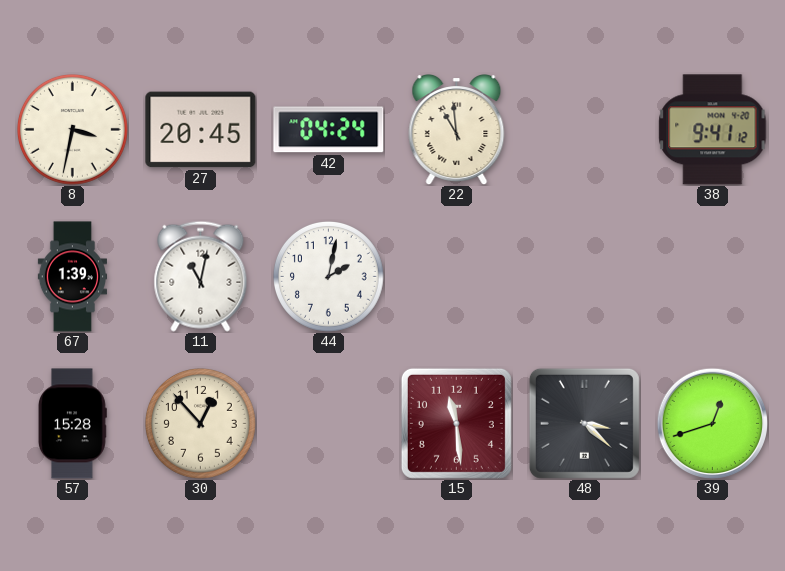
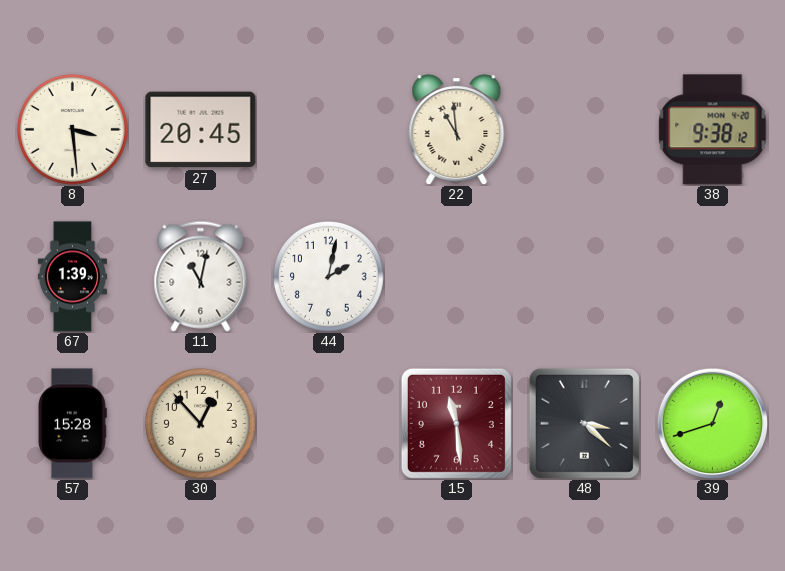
8: 3:32 -> 3:29
42: 04:24 -> none
38: 9:41 -> 9:38
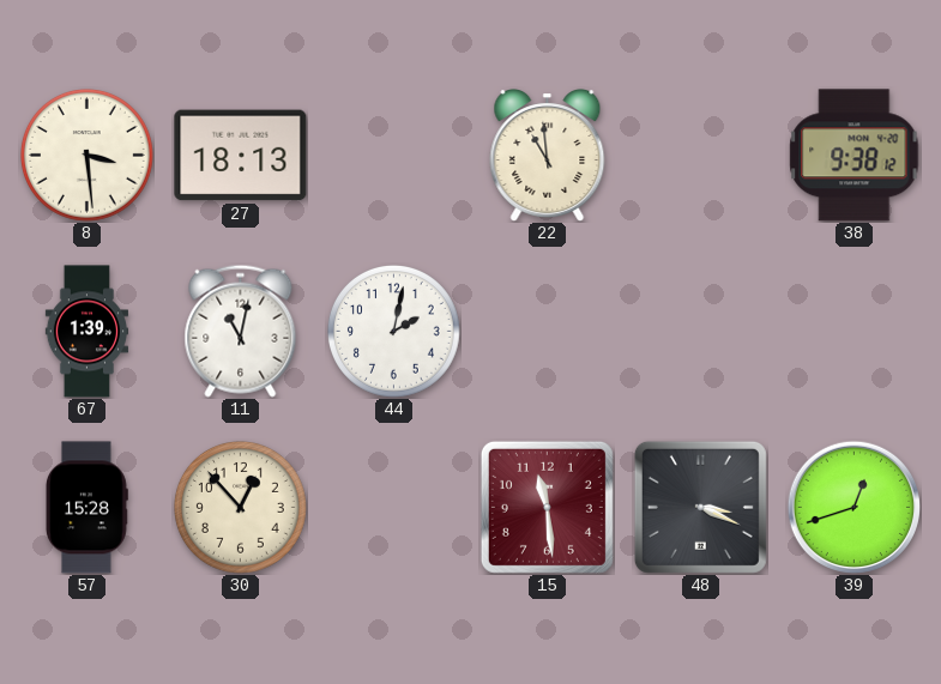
27: 20:45 -> 18:13
48: 3:22 -> 3:19
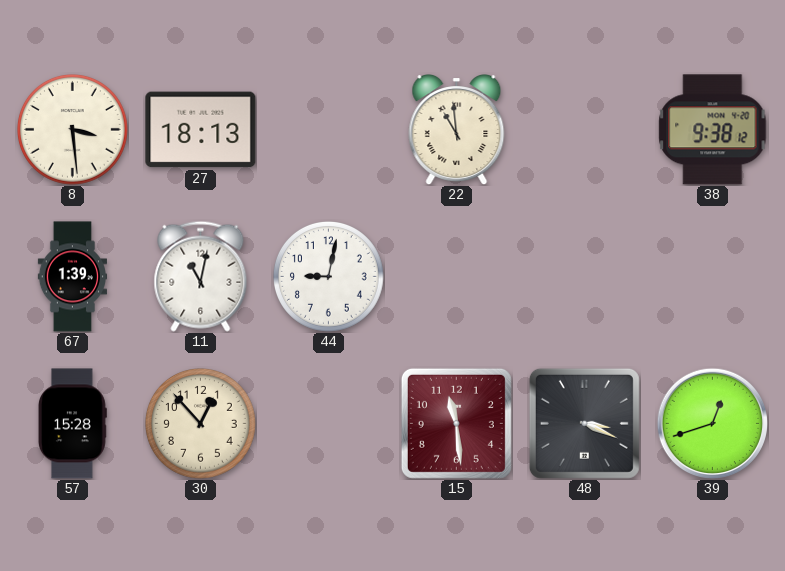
44: 2:02 -> 9:02
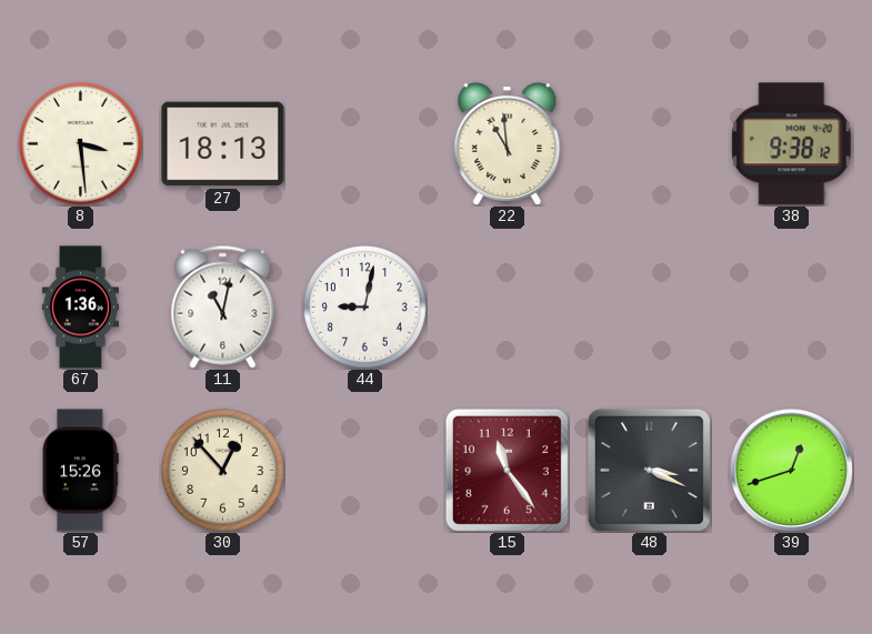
67: 1:39 -> 1:36
57: 15:28 -> 15:26
15: 11:29 -> 11:24
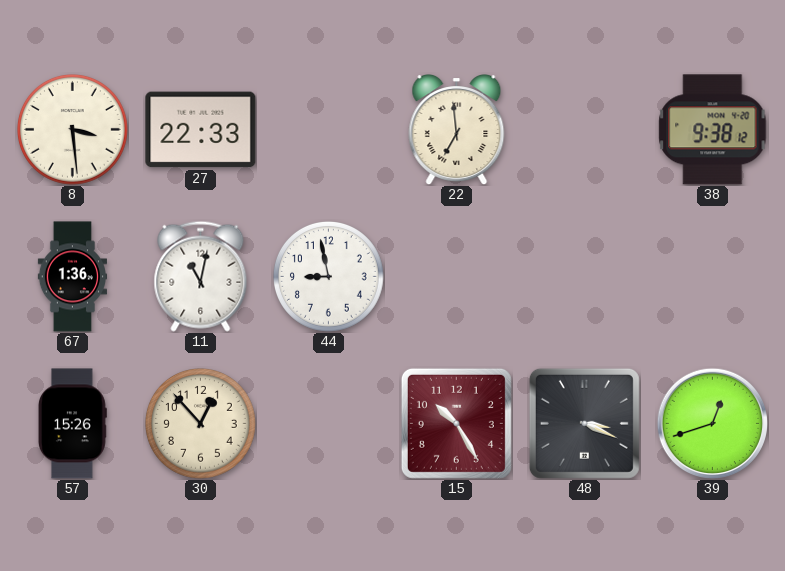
27: 18:13 -> 22:33
22: 10:59 -> 6:59
44: 9:02 -> 8:58
15: 11:24 -> 10:25
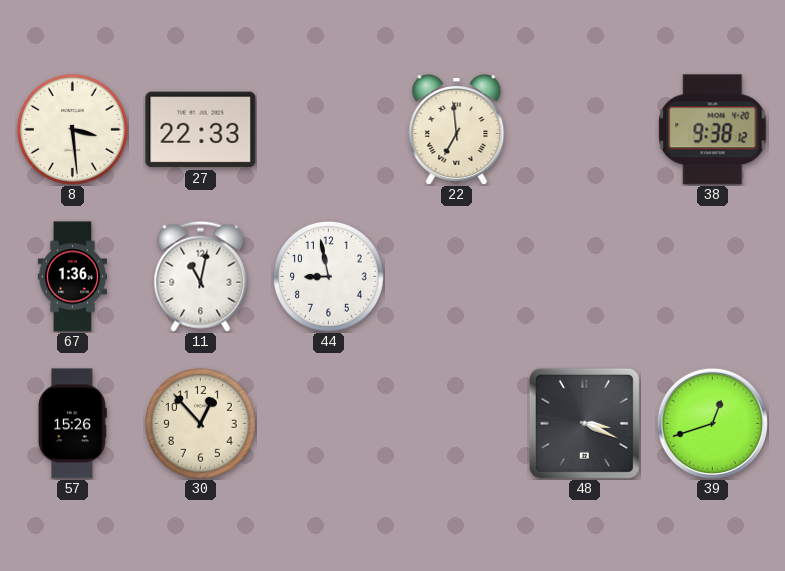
15: 10:25 -> none
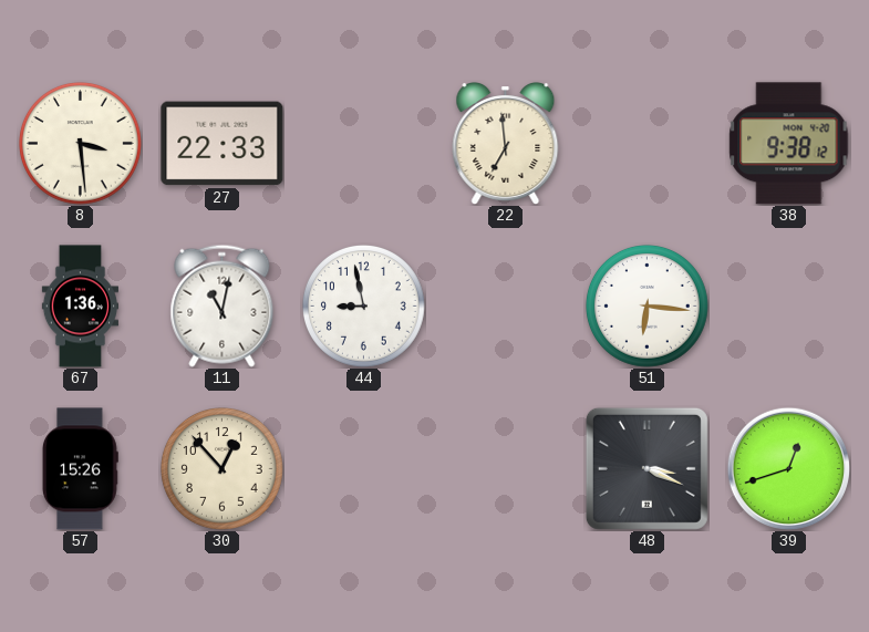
51: none -> 6:16
